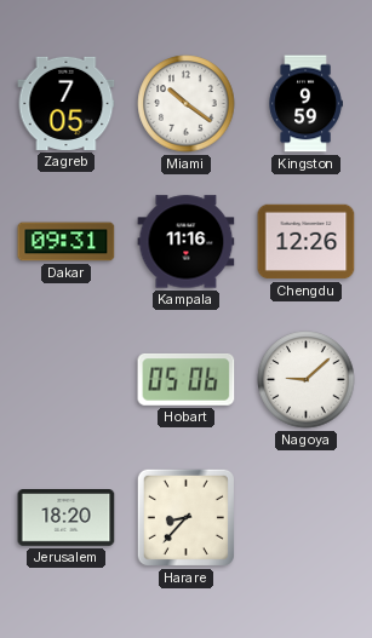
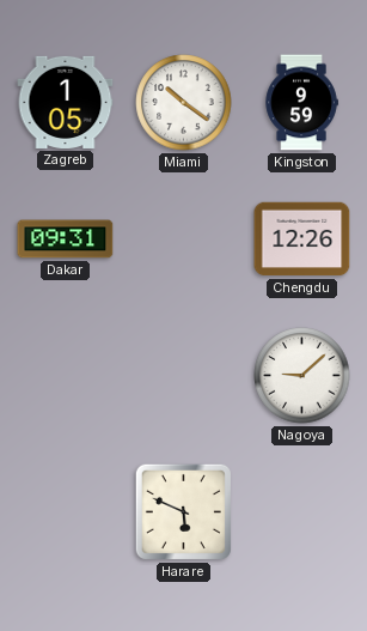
Zagreb: 7:05 -> 1:05
Kampala: 11:16 -> none
Hobart: 05:06 -> none
Jerusalem: 18:20 -> none
Harare: 8:37 -> 5:49
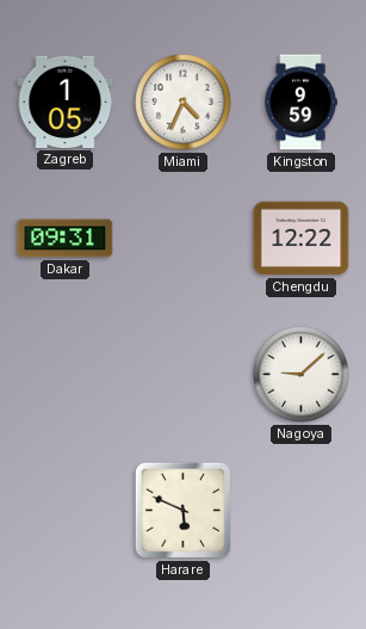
Miami: 10:21 -> 4:34
Chengdu: 12:26 -> 12:22
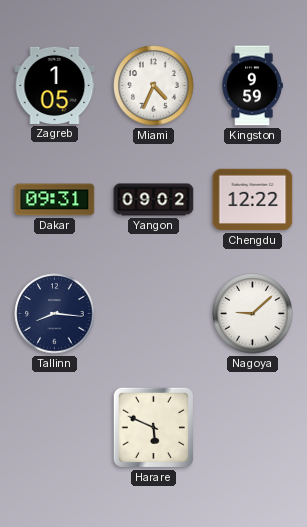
Yangon: none -> 09:02
Tallinn: none -> 8:16
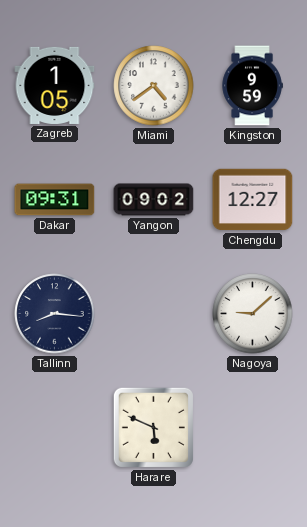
Miami: 4:34 -> 4:39
Chengdu: 12:22 -> 12:27
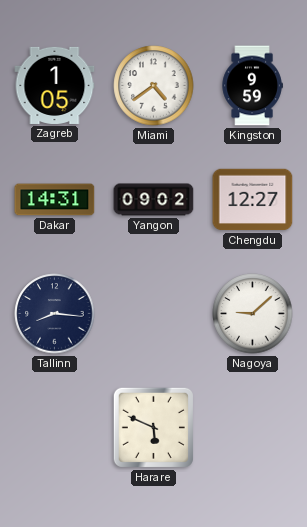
Dakar: 09:31 -> 14:31
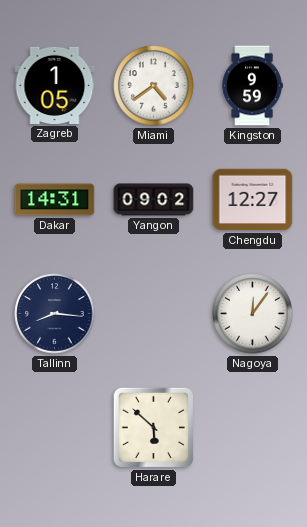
Nagoya: 9:08 -> 12:06
Harare: 5:49 -> 5:52
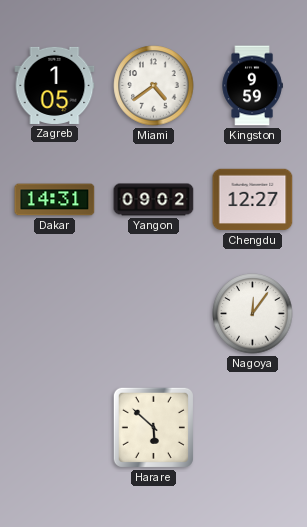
Tallinn: 8:16 -> none
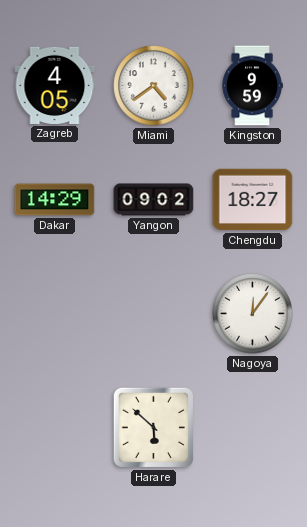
Zagreb: 1:05 -> 4:05
Dakar: 14:31 -> 14:29
Chengdu: 12:27 -> 18:27
